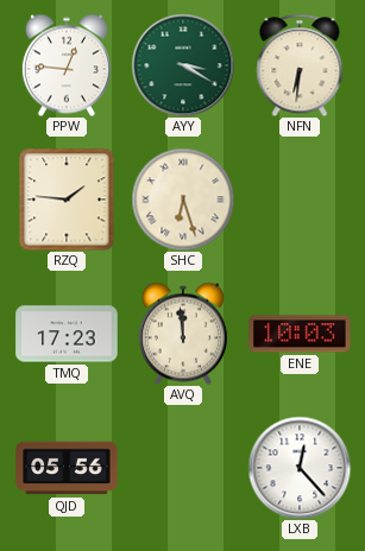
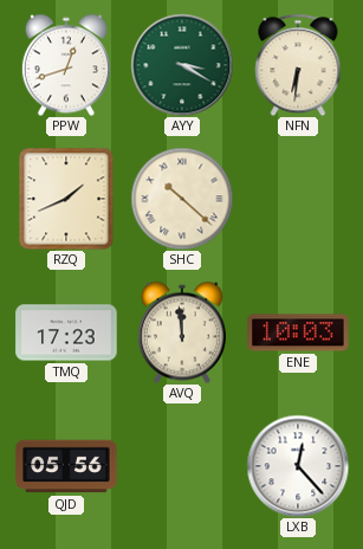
PPW: 12:46 -> 12:42
RZQ: 1:46 -> 1:41
SHC: 6:27 -> 10:22
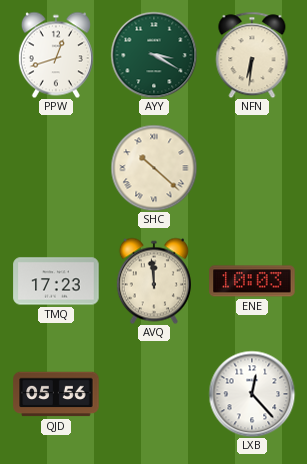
RZQ: 1:41 -> none
